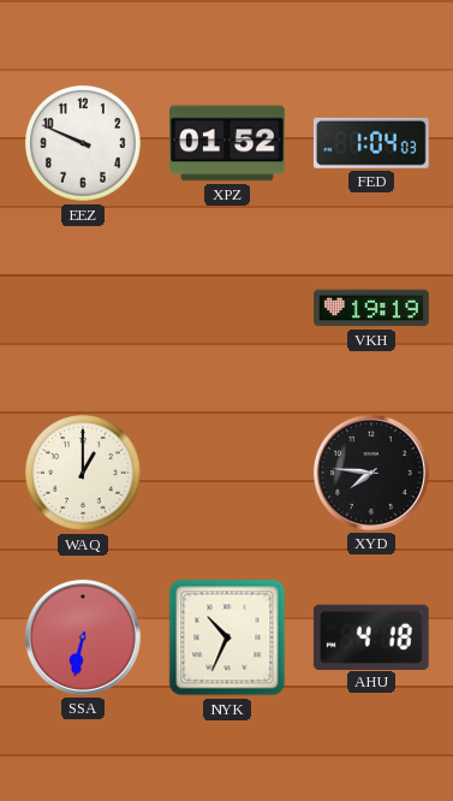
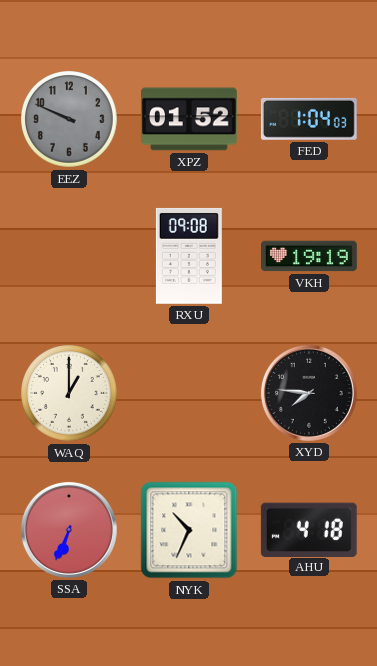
EEZ dial: white -> grey
RXU: none -> 09:08
SSA: 6:32 -> 6:34
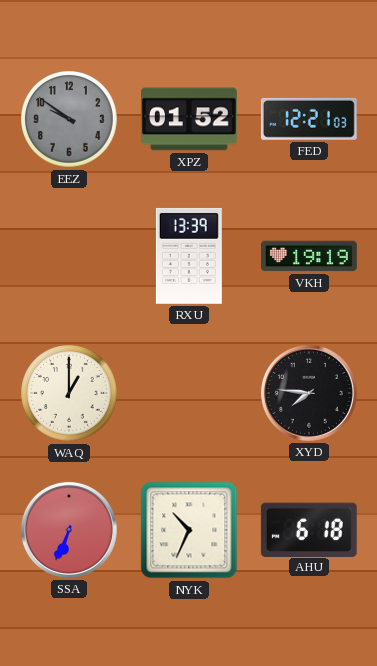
EEZ: 9:49 -> 9:51
FED: 1:04 -> 12:21
RXU: 09:08 -> 13:39
AHU: 4:18 -> 6:18
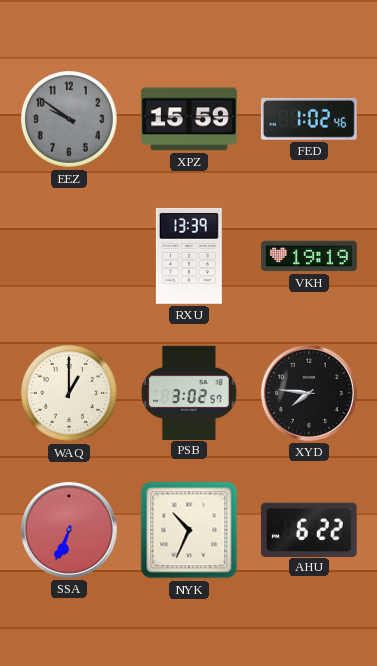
XPZ: 01:52 -> 15:59
FED: 12:21 -> 1:02
PSB: none -> 3:02
AHU: 6:18 -> 6:22
